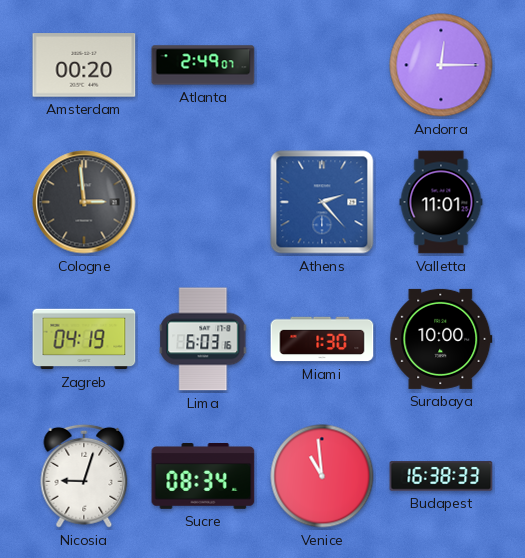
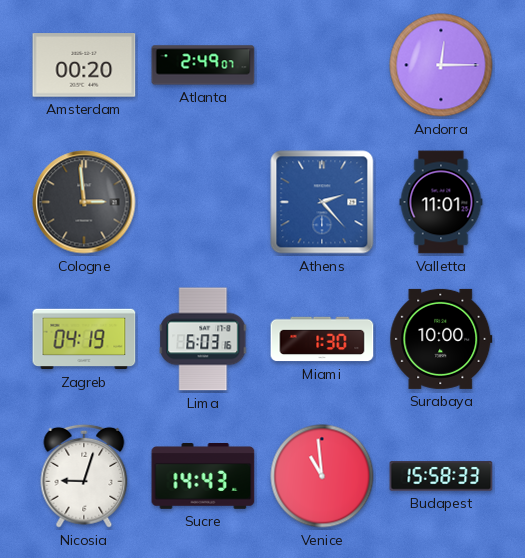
Sucre: 08:34 -> 14:43
Budapest: 16:38 -> 15:58
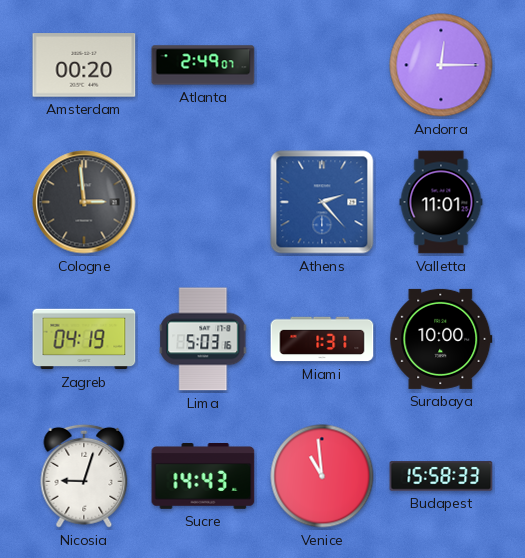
Lima: 6:03 -> 5:03
Miami: 1:30 -> 1:31
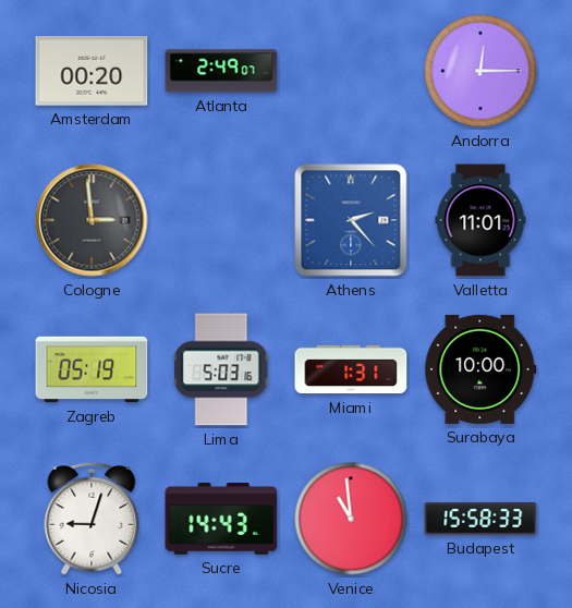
Zagreb: 04:19 -> 05:19
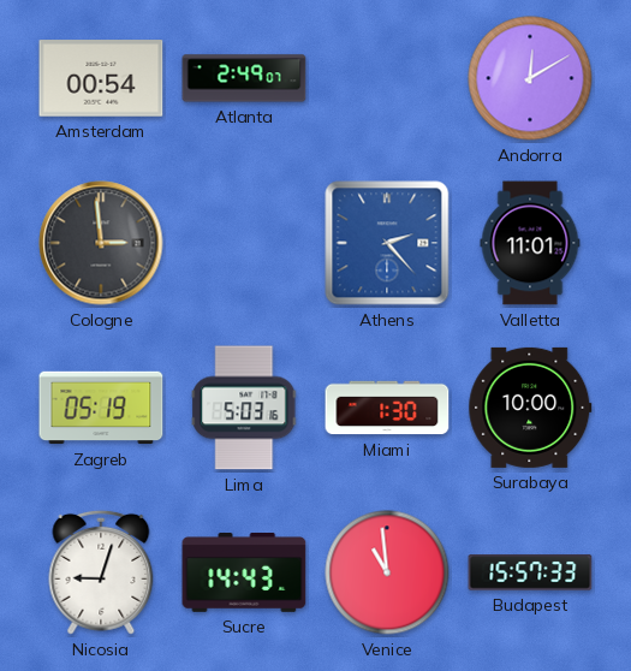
Amsterdam: 00:20 -> 00:54
Andorra: 12:15 -> 12:10
Miami: 1:31 -> 1:30
Budapest: 15:58 -> 15:57
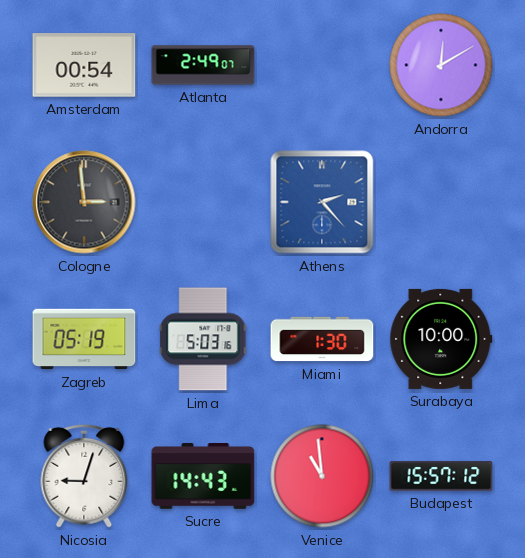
Valletta: 11:01 -> none
Budapest: 15:57:33 -> 15:57:12
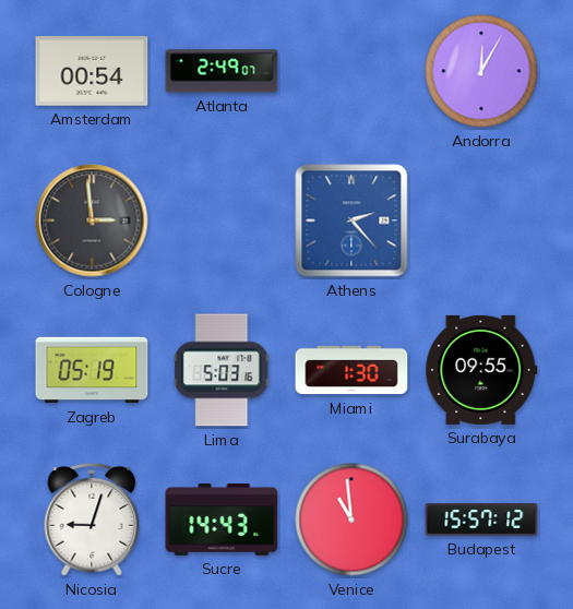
Andorra: 12:10 -> 12:05
Surabaya: 10:00 -> 09:55
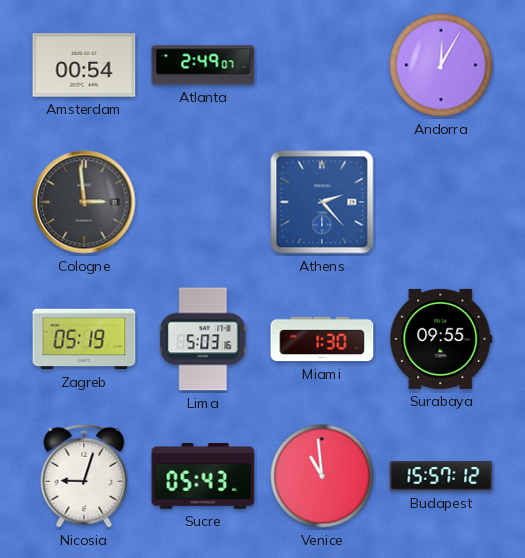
Sucre: 14:43 -> 05:43
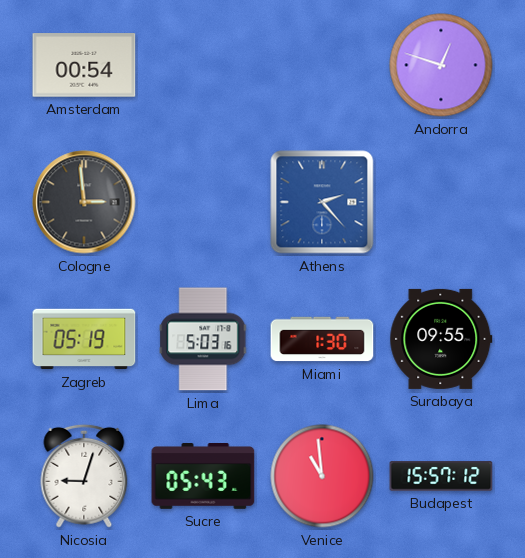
Atlanta: 2:49 -> none
Andorra: 12:05 -> 12:48
